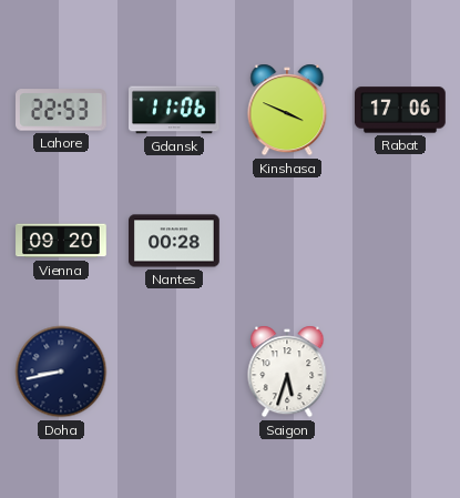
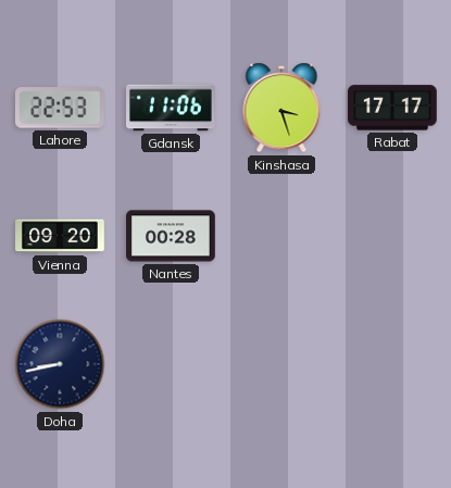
Kinshasa: 3:49 -> 3:27
Rabat: 17:06 -> 17:17
Saigon: 5:33 -> none
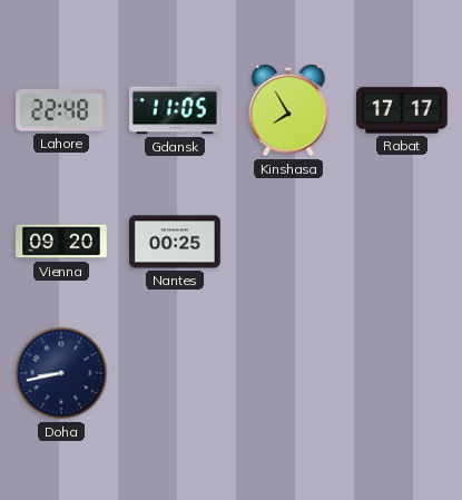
Lahore: 22:53 -> 22:48
Gdansk: 11:06 -> 11:05
Kinshasa: 3:27 -> 7:55
Nantes: 00:28 -> 00:25
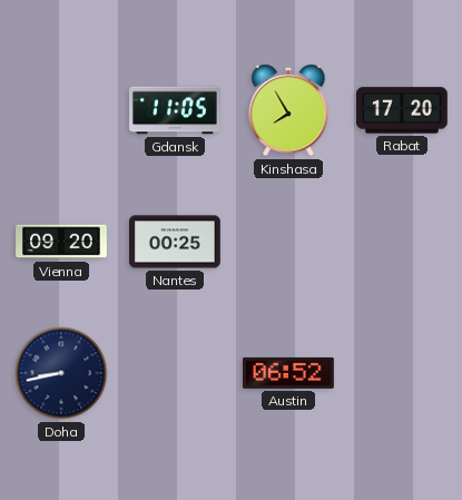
Lahore: 22:48 -> none
Rabat: 17:17 -> 17:20
Austin: none -> 06:52
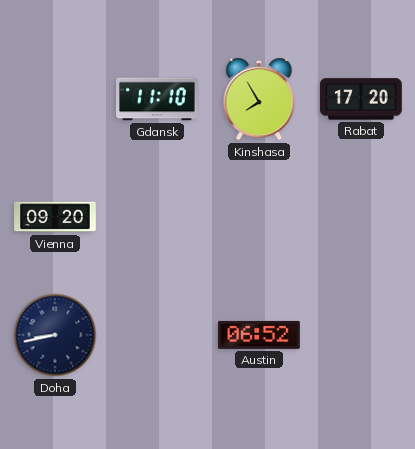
Gdansk: 11:05 -> 11:10
Nantes: 00:25 -> none
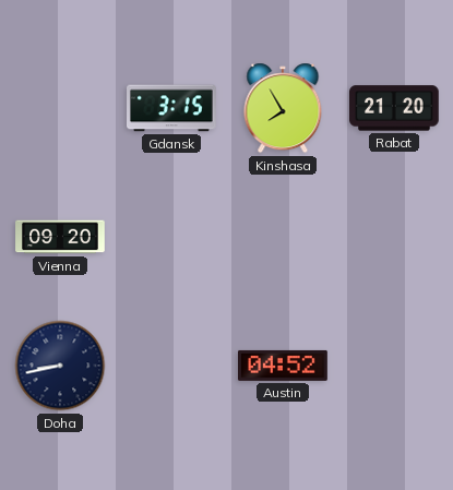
Gdansk: 11:10 -> 3:15
Rabat: 17:20 -> 21:20
Austin: 06:52 -> 04:52
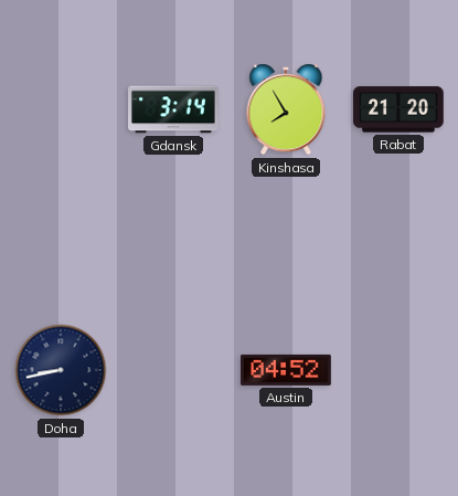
Gdansk: 3:15 -> 3:14
Vienna: 09:20 -> none
